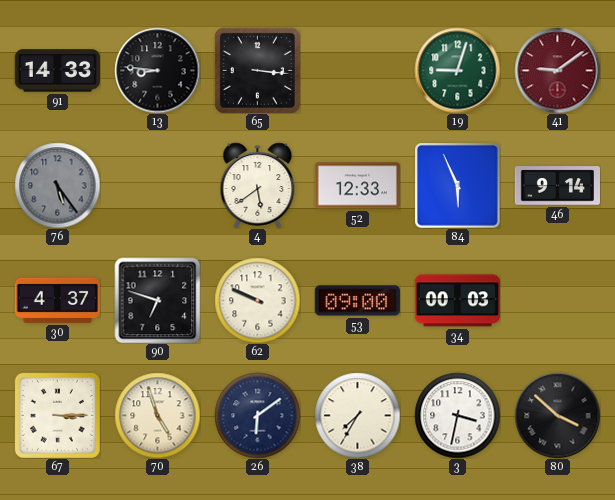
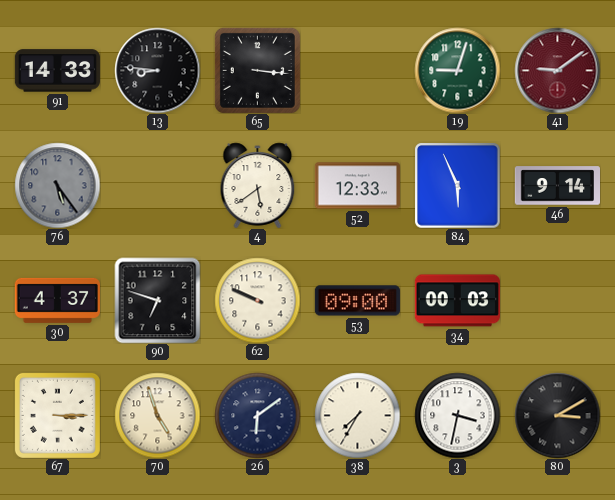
80: 3:52 -> 3:10
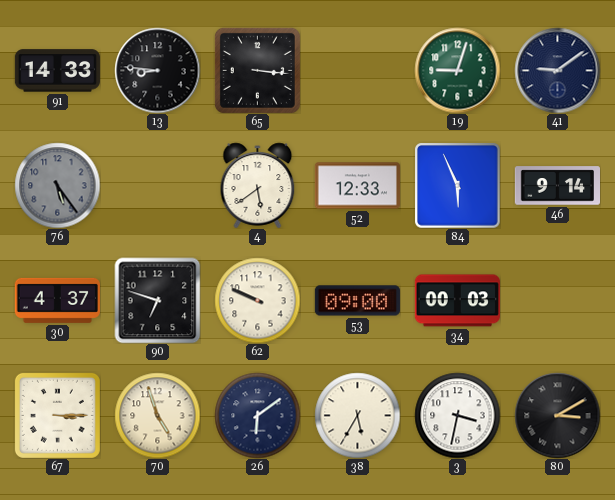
41 dial: burgundy -> navy
38: 7:35 -> 5:35
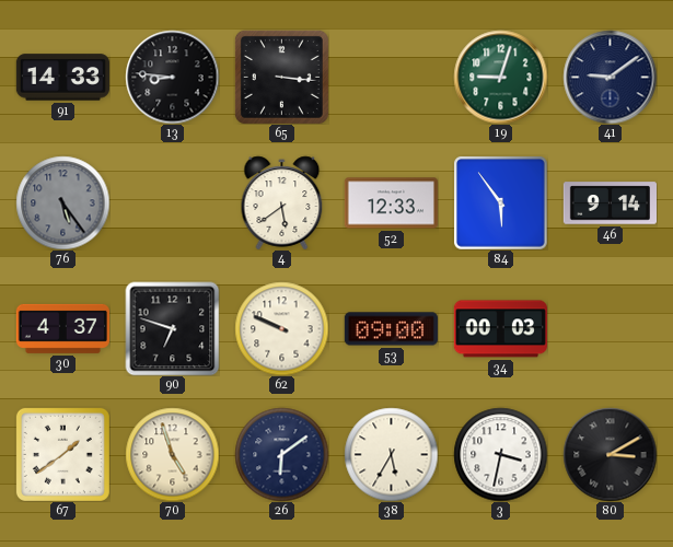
84: 5:56 -> 5:54
67: 3:15 -> 1:39
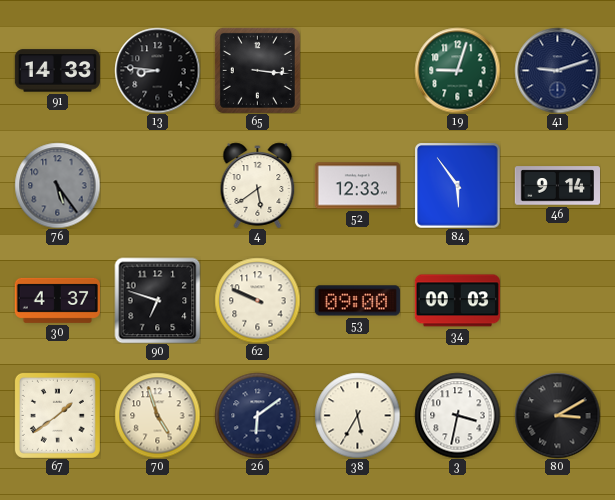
41: 9:09 -> 9:12
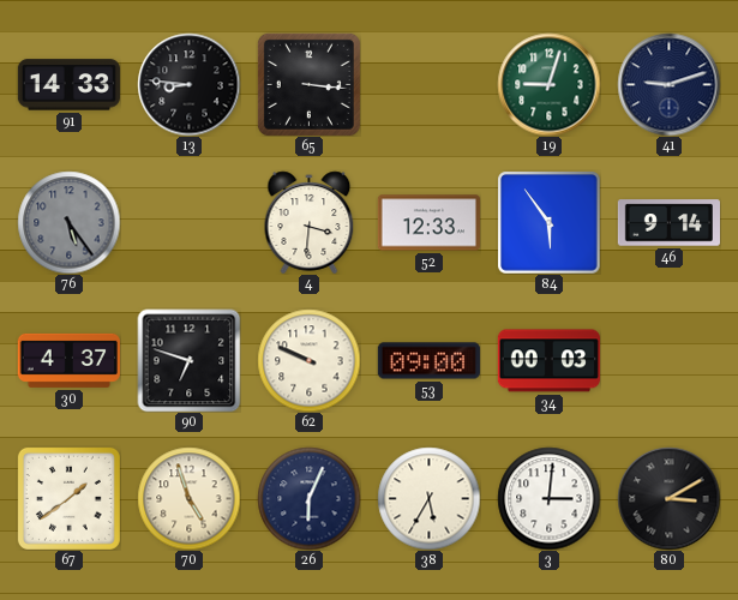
4: 5:39 -> 3:31
26: 6:09 -> 6:04
3: 3:32 -> 3:01
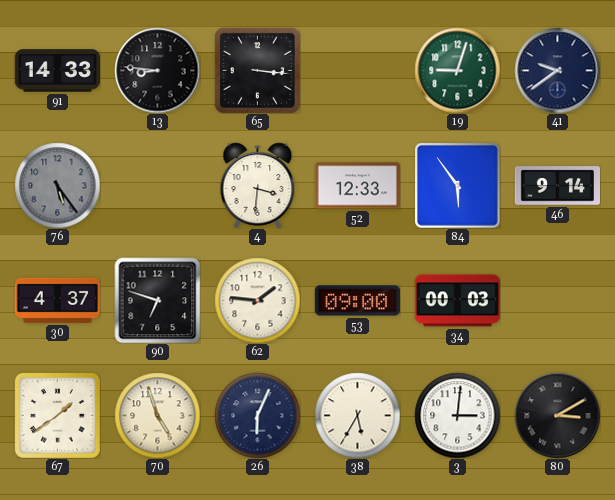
41: 9:12 -> 9:39
62: 9:49 -> 1:46
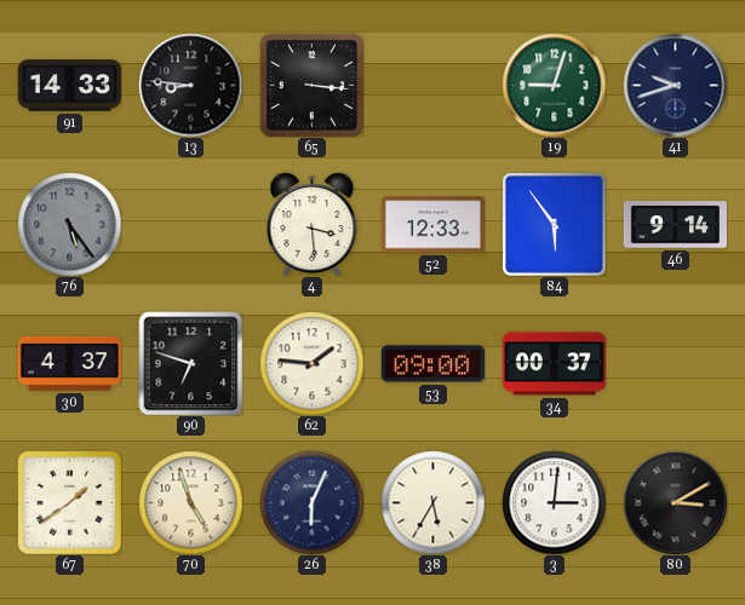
41: 9:39 -> 9:42
4: 3:31 -> 3:29
34: 00:03 -> 00:37
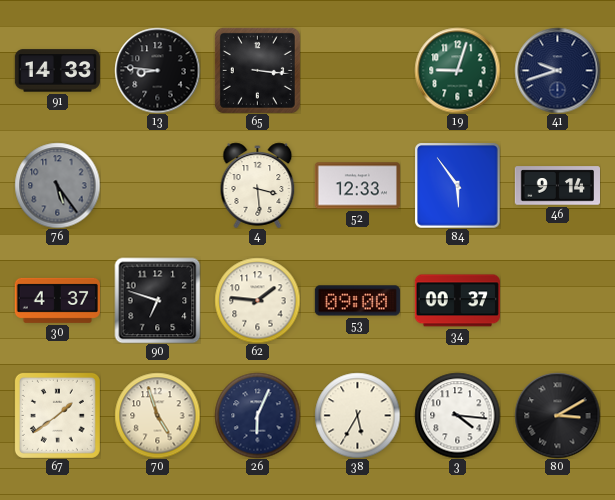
3: 3:01 -> 4:16
